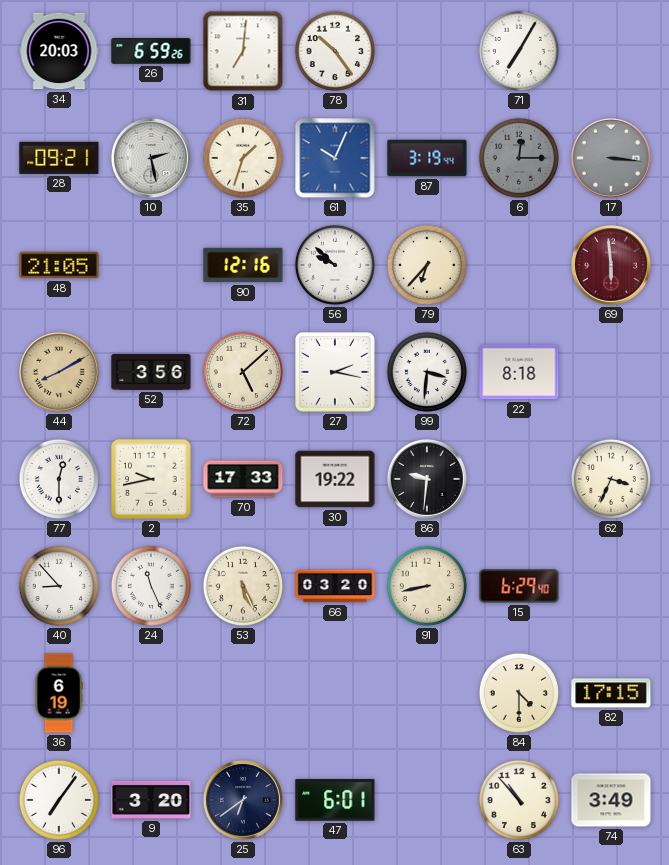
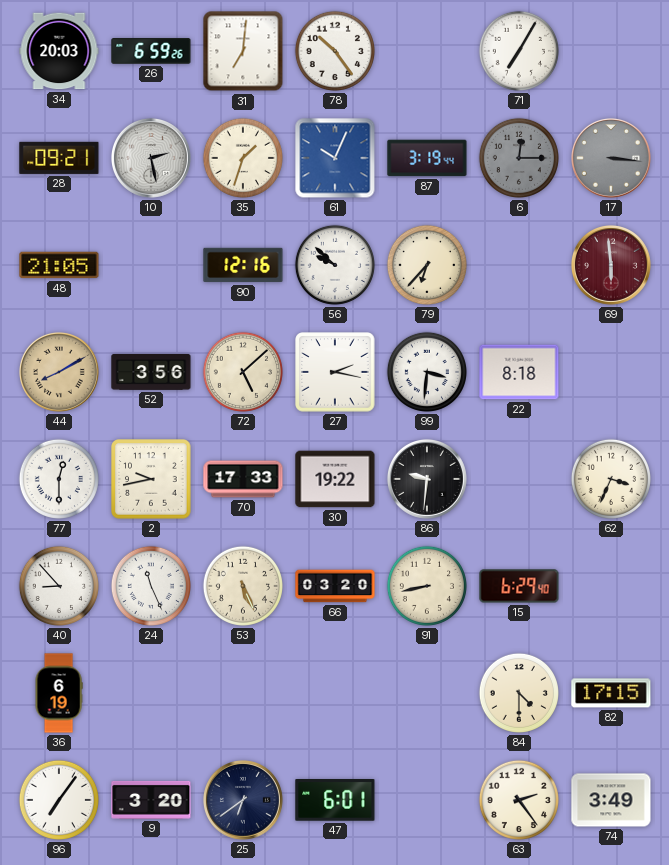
63: 10:53 -> 2:24
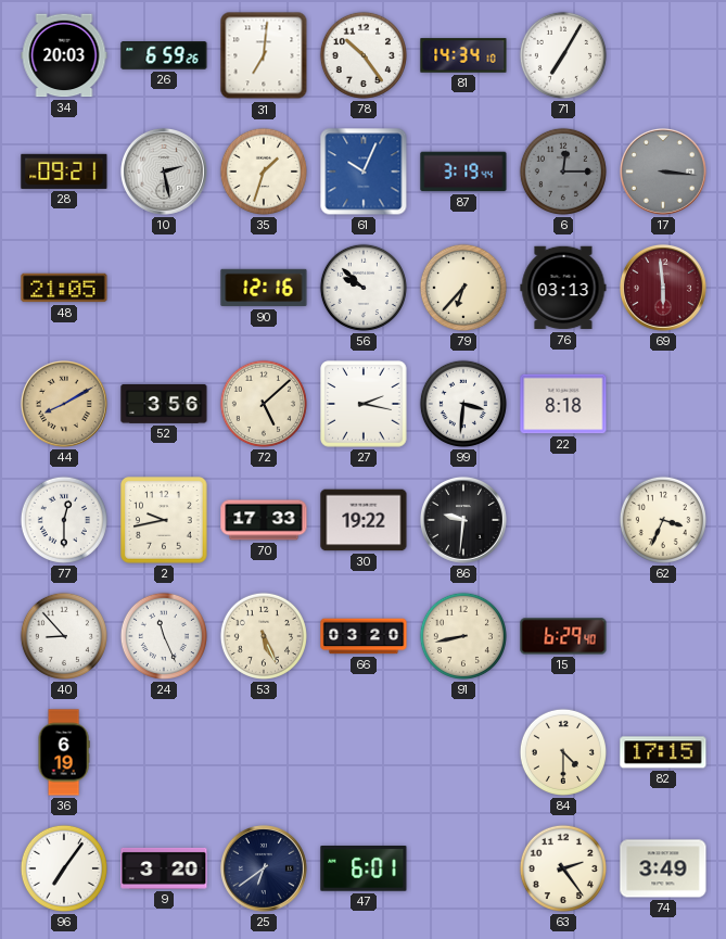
81: none -> 14:34
76: none -> 03:13
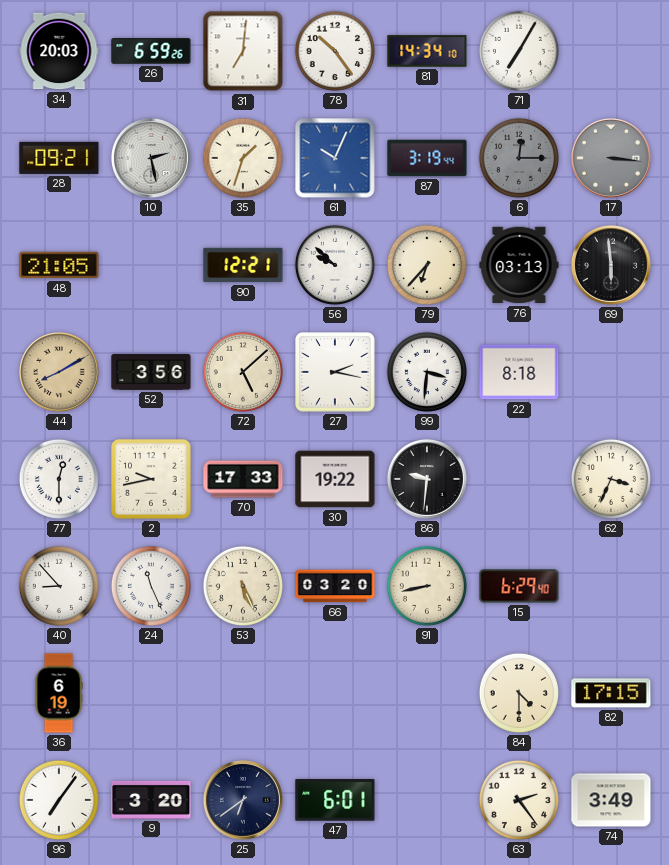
90: 12:16 -> 12:21
69 dial: burgundy -> black
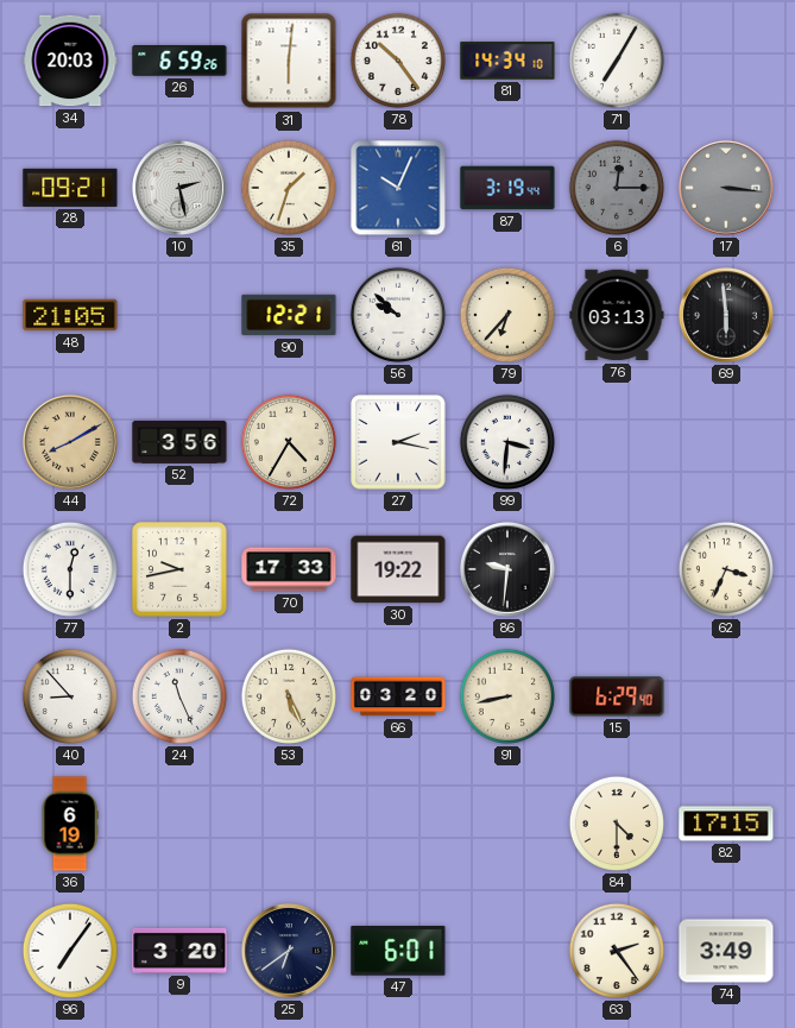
31: 7:01 -> 6:01
72: 5:08 -> 4:35
22: 8:18 -> none
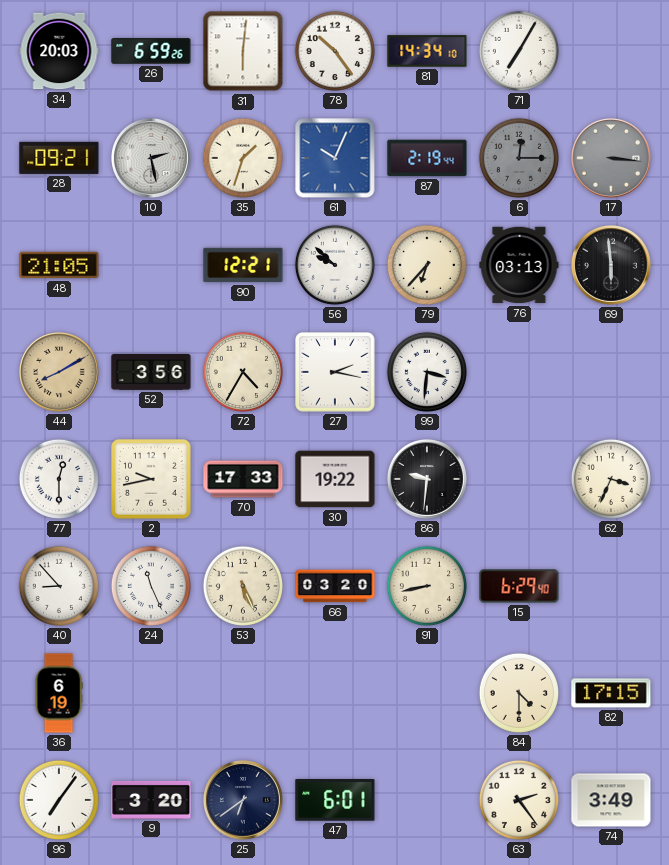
87: 3:19 -> 2:19
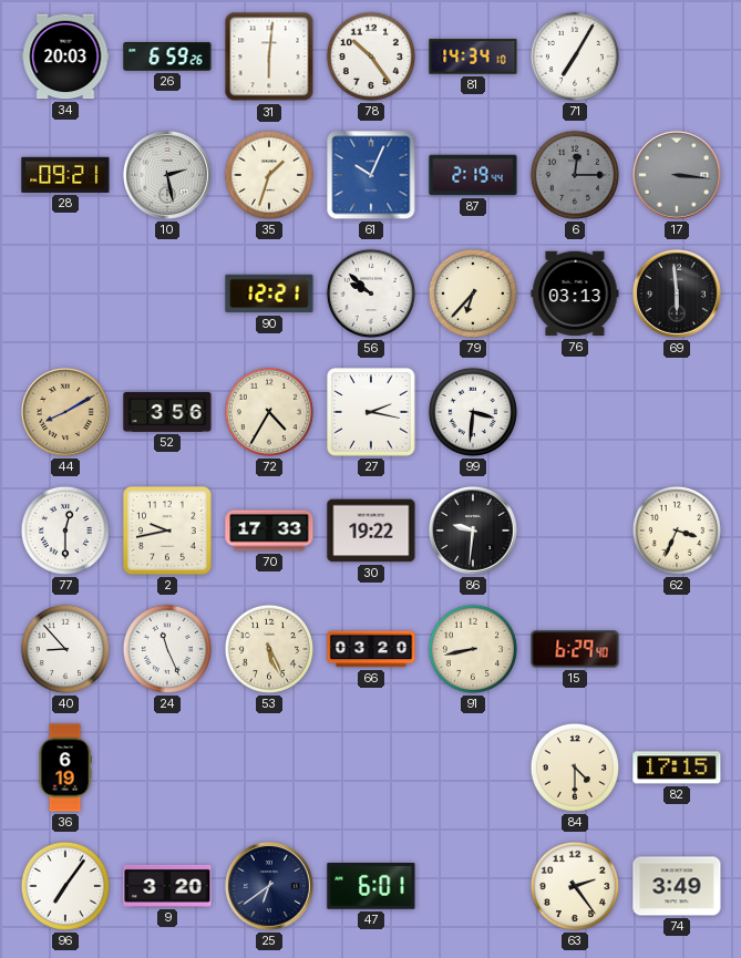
48: 21:05 -> none
